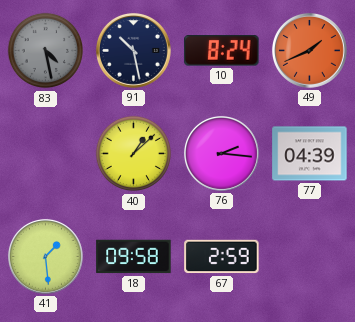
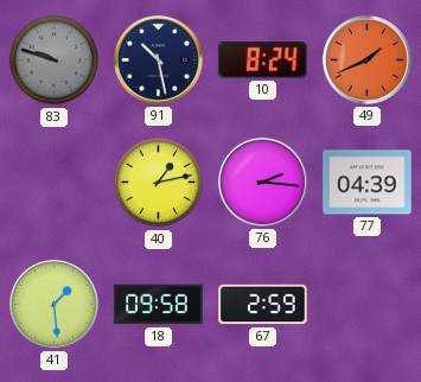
83: 4:28 -> 9:48
40: 1:08 -> 1:13
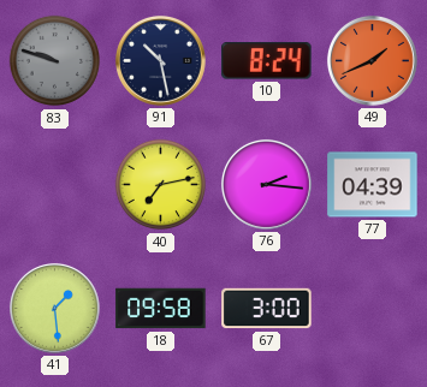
40: 1:13 -> 7:13
67: 2:59 -> 3:00
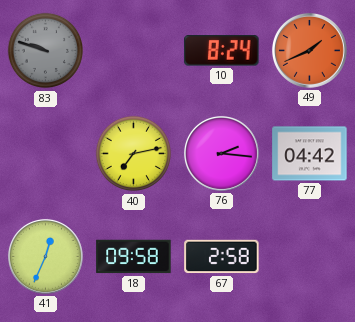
91: 10:28 -> none
77: 04:39 -> 04:42
41: 1:29 -> 12:34
67: 3:00 -> 2:58
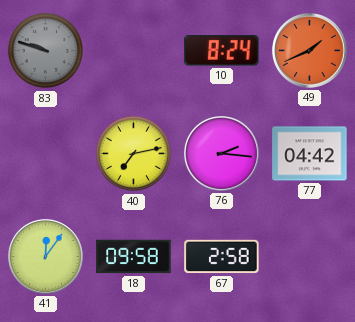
41: 12:34 -> 12:06
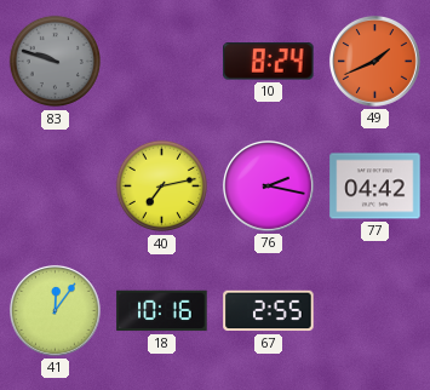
76: 2:16 -> 2:17
18: 09:58 -> 10:16
67: 2:58 -> 2:55
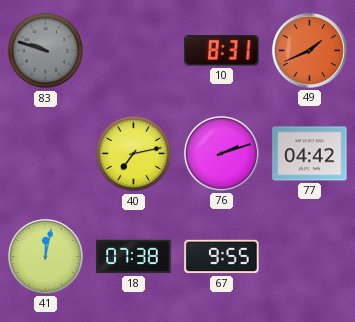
10: 8:24 -> 8:31
76: 2:17 -> 2:12
41: 12:06 -> 12:02
18: 10:16 -> 07:38
67: 2:55 -> 9:55
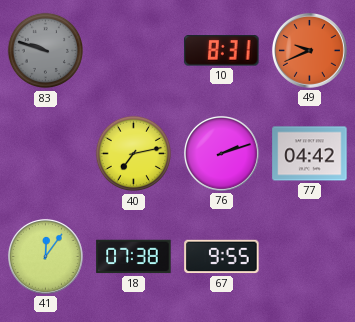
49: 1:41 -> 9:41
41: 12:02 -> 12:06
